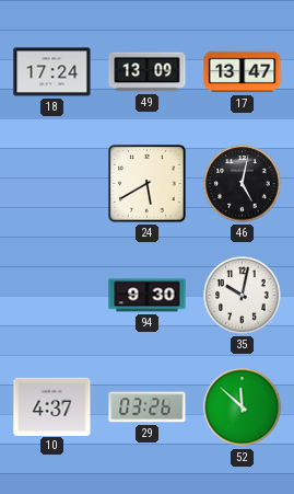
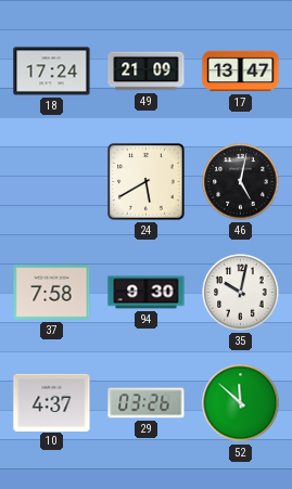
49: 13:09 -> 21:09
37: none -> 7:58
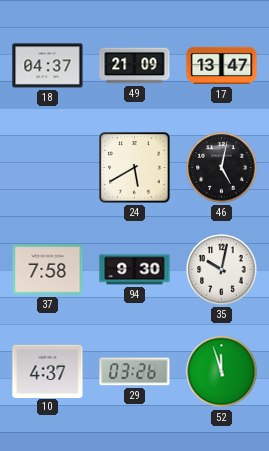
18: 17:24 -> 04:37
52: 11:52 -> 11:57
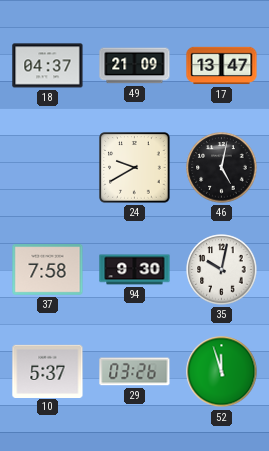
24: 5:40 -> 9:40
10: 4:37 -> 5:37
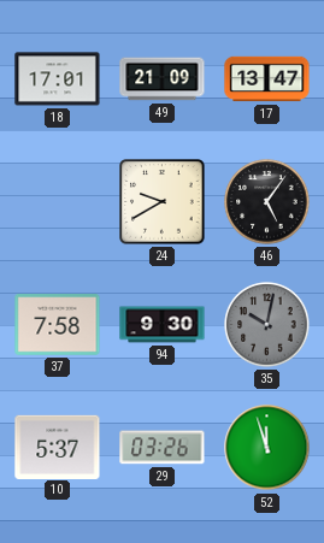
18: 04:37 -> 17:01
46: 5:02 -> 5:06
35 dial: white -> grey
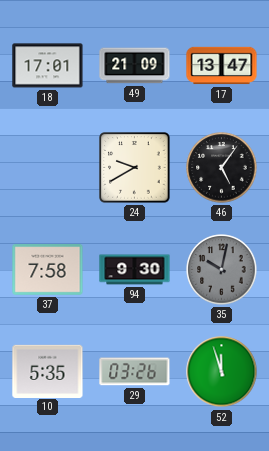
10: 5:37 -> 5:35
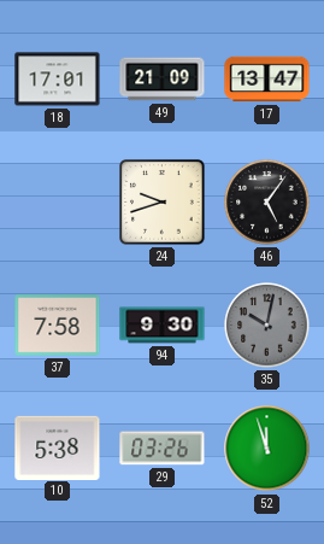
24: 9:40 -> 9:42
10: 5:35 -> 5:38
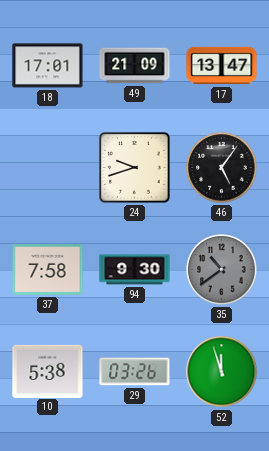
35: 10:02 -> 10:39
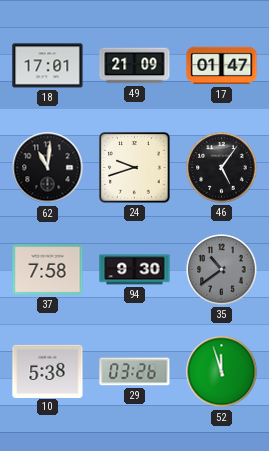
17: 13:47 -> 01:47
62: none -> 11:01
